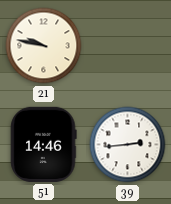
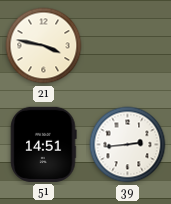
21: 9:47 -> 3:47
51: 14:46 -> 14:51
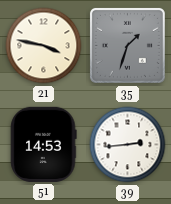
35: none -> 1:33
51: 14:51 -> 14:53
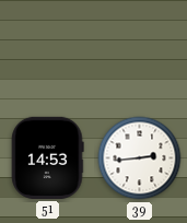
21: 3:47 -> none
35: 1:33 -> none
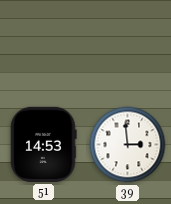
39: 2:44 -> 2:59
